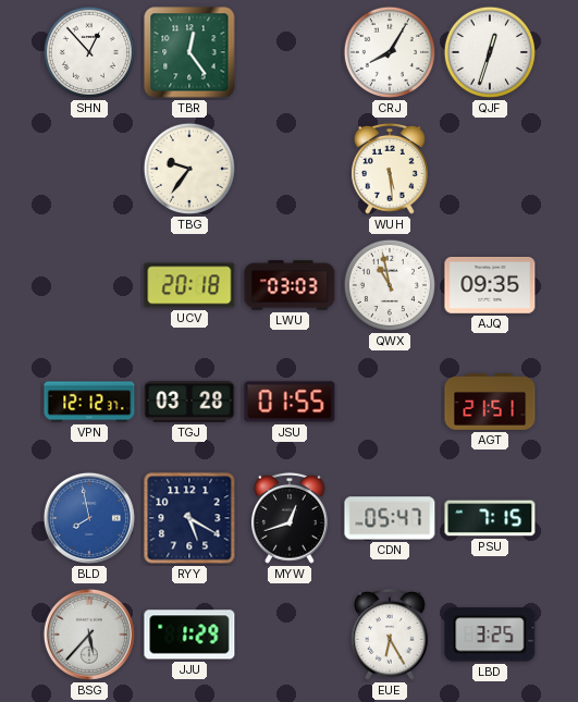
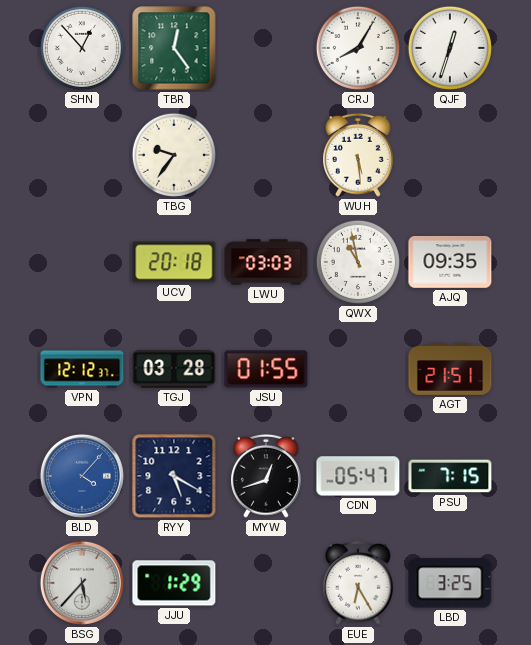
BLD: 7:58 -> 4:07
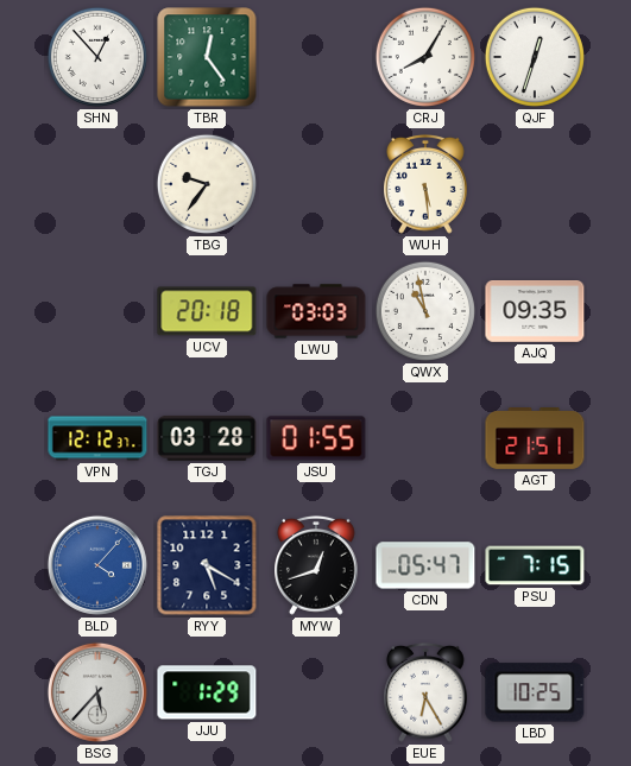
LBD: 3:25 -> 10:25
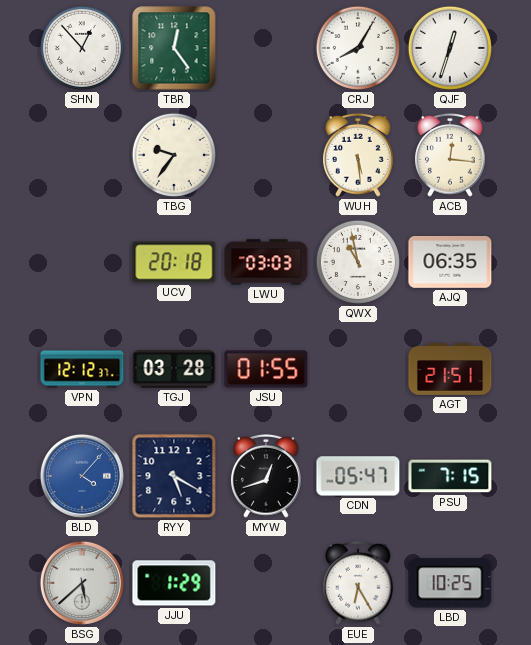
ACB: none -> 12:16
AJQ: 09:35 -> 06:35
BSG: 5:37 -> 5:38
